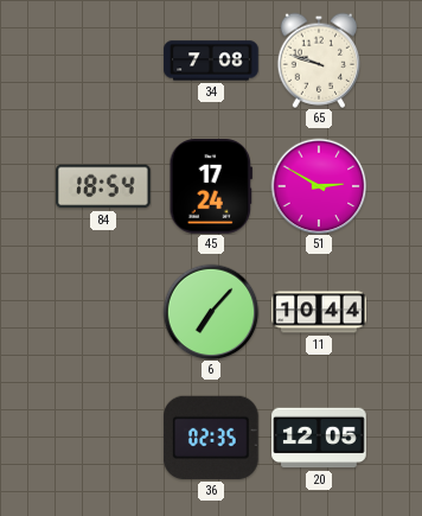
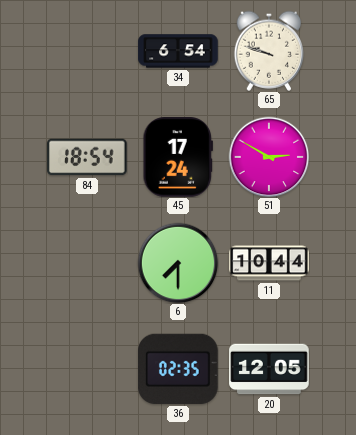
34: 7:08 -> 6:54
6: 7:07 -> 7:30
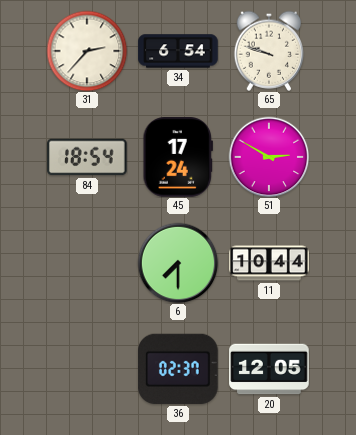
31: none -> 2:37
36: 02:35 -> 02:37
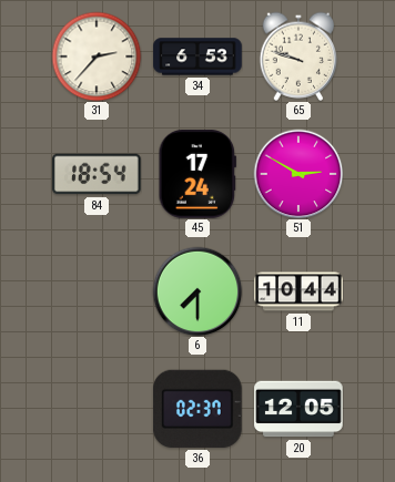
34: 6:54 -> 6:53
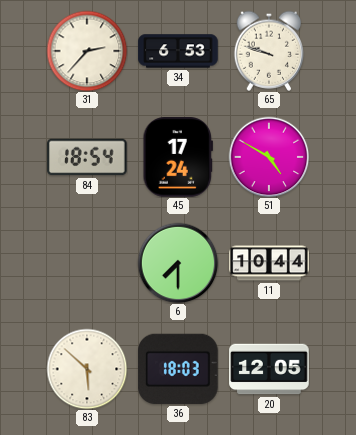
51: 2:50 -> 4:50
83: none -> 5:52
36: 02:37 -> 18:03
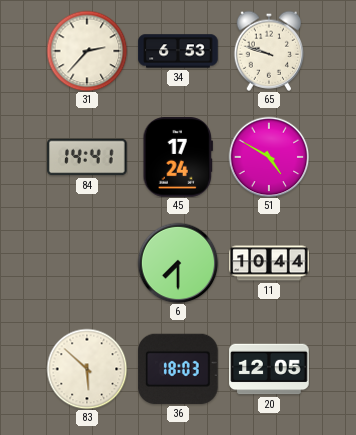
84: 18:54 -> 14:41
